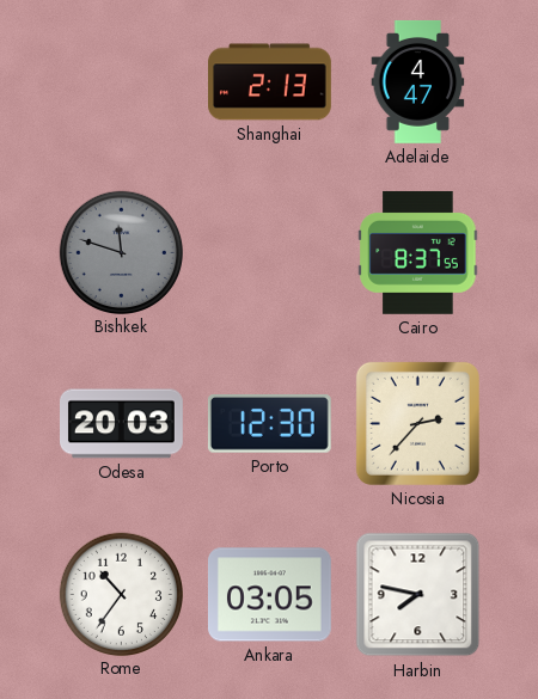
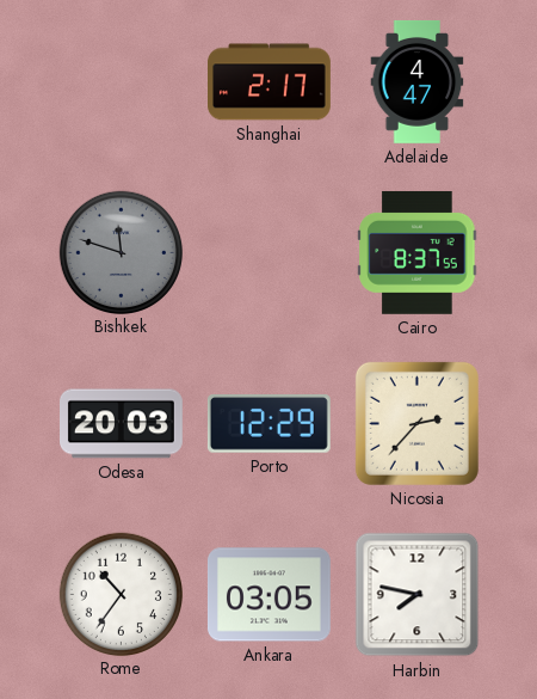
Shanghai: 2:13 -> 2:17
Porto: 12:30 -> 12:29
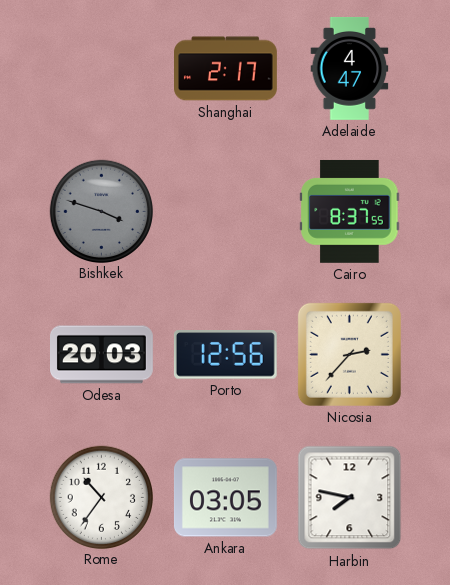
Bishkek: 11:48 -> 3:48
Porto: 12:29 -> 12:56
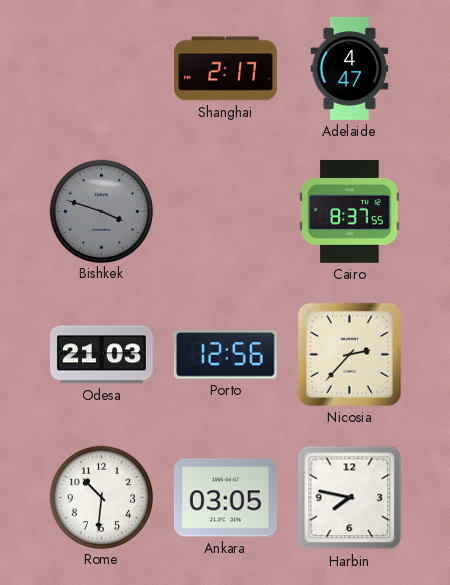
Odesa: 20:03 -> 21:03
Rome: 10:36 -> 10:31
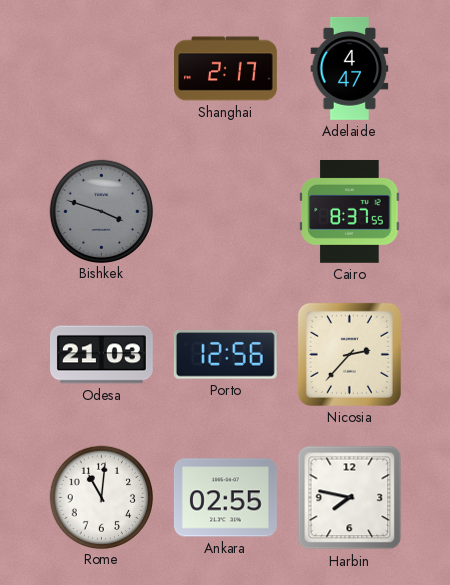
Rome: 10:31 -> 11:01
Ankara: 03:05 -> 02:55
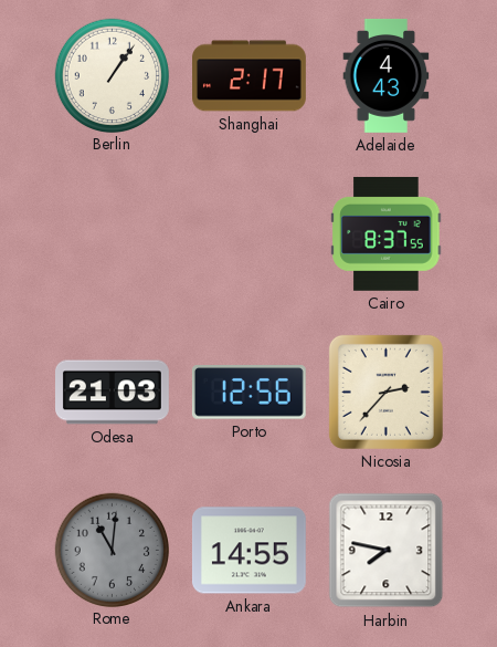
Berlin: none -> 1:06
Adelaide: 4:47 -> 4:43
Bishkek: 3:48 -> none
Rome dial: white -> grey
Ankara: 02:55 -> 14:55
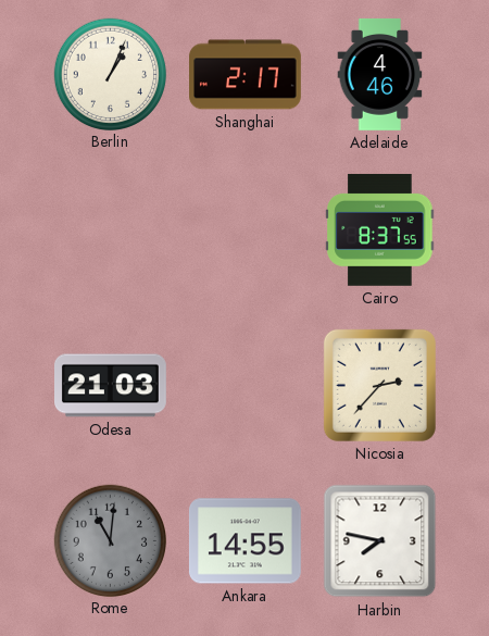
Berlin: 1:06 -> 1:04
Adelaide: 4:43 -> 4:46
Porto: 12:56 -> none
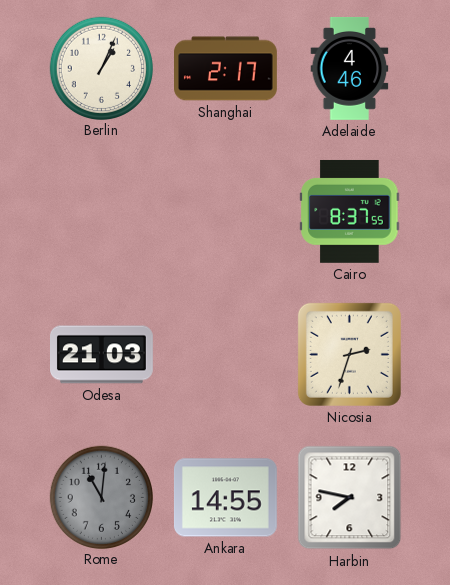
Nicosia: 2:37 -> 2:33
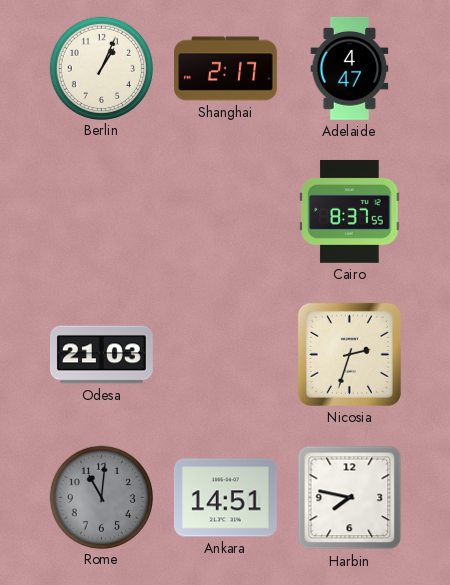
Adelaide: 4:46 -> 4:47
Ankara: 14:55 -> 14:51
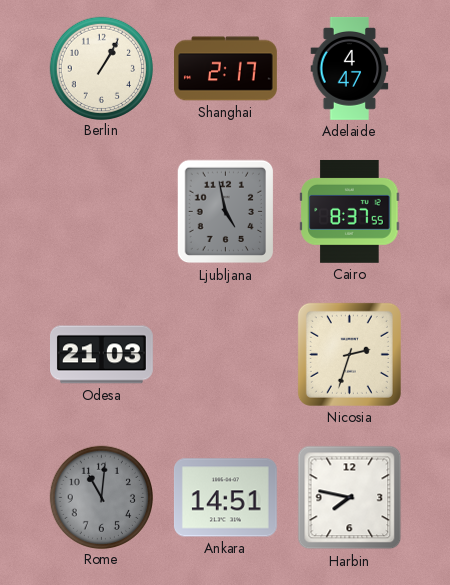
Berlin: 1:04 -> 1:05
Ljubljana: none -> 4:58
